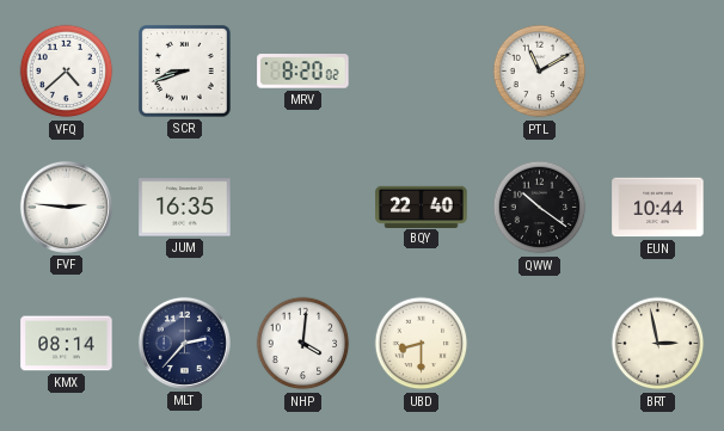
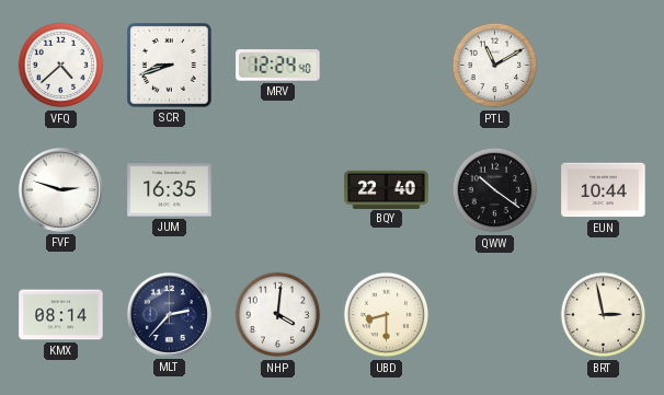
MRV: 8:20 -> 12:24
FVF: 2:46 -> 2:48
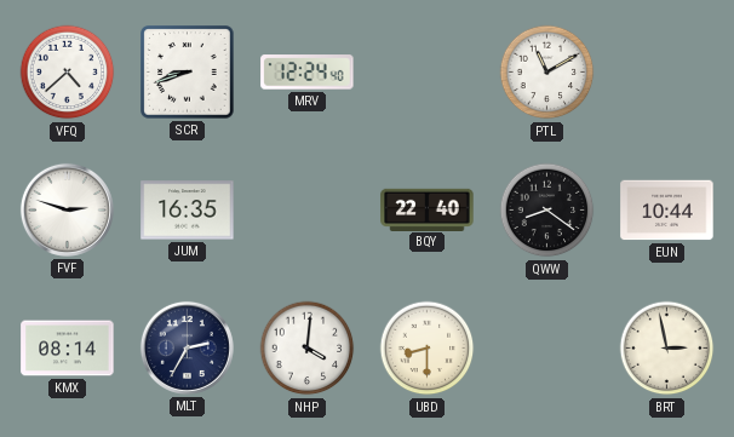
QWW: 10:21 -> 8:21
MLT: 2:37 -> 2:35
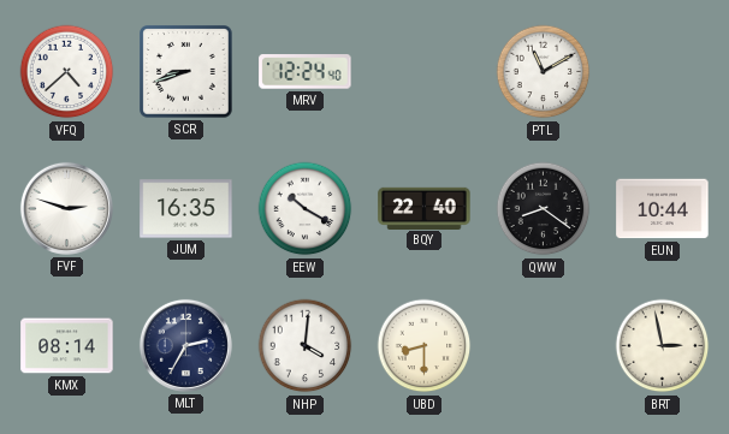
EEW: none -> 10:20
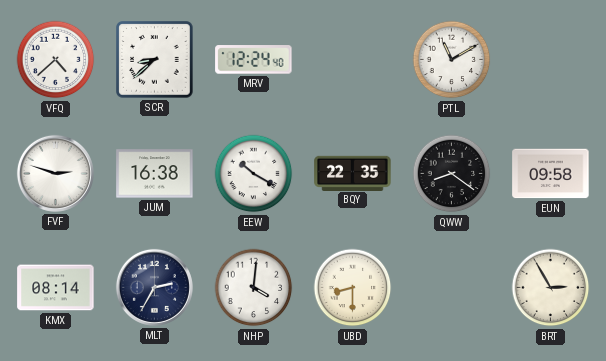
SCR: 8:42 -> 8:38
JUM: 16:35 -> 16:38
BQY: 22:40 -> 22:35
EUN: 10:44 -> 09:58
BRT: 2:58 -> 2:55
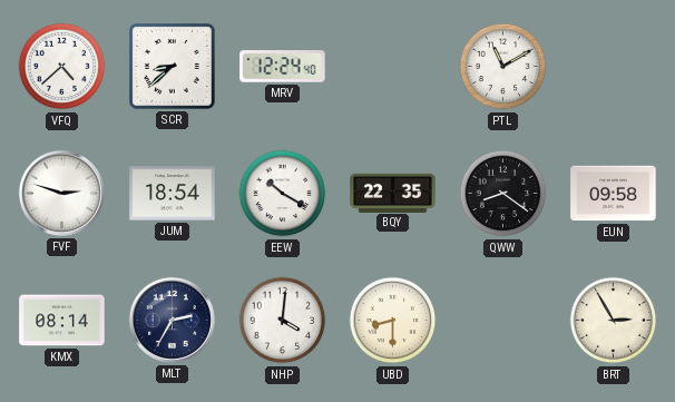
JUM: 16:38 -> 18:54
